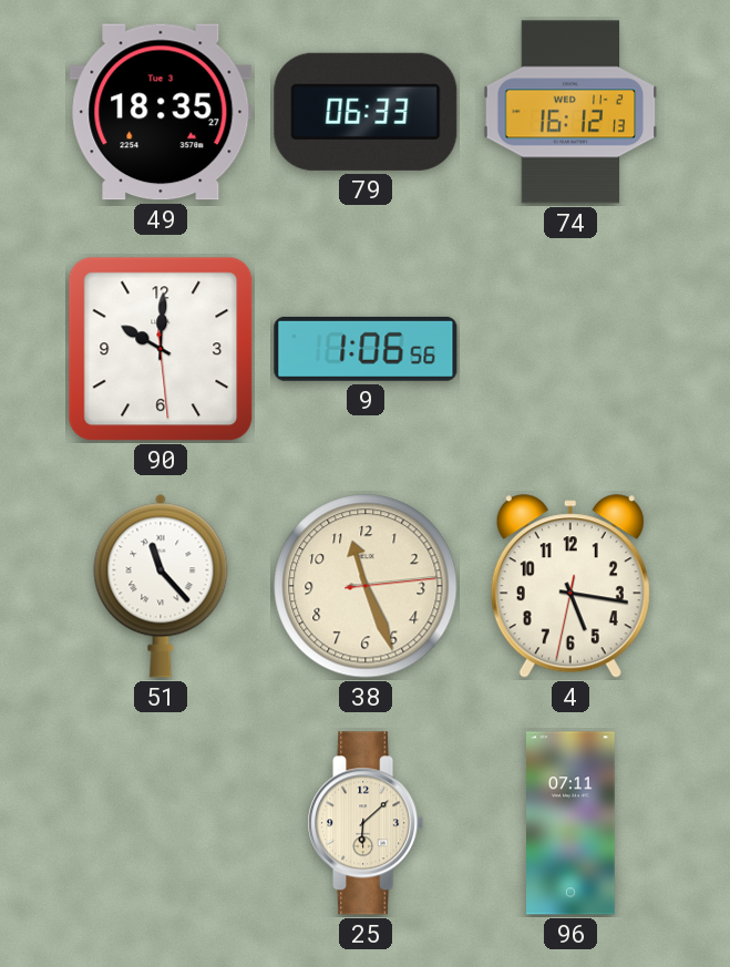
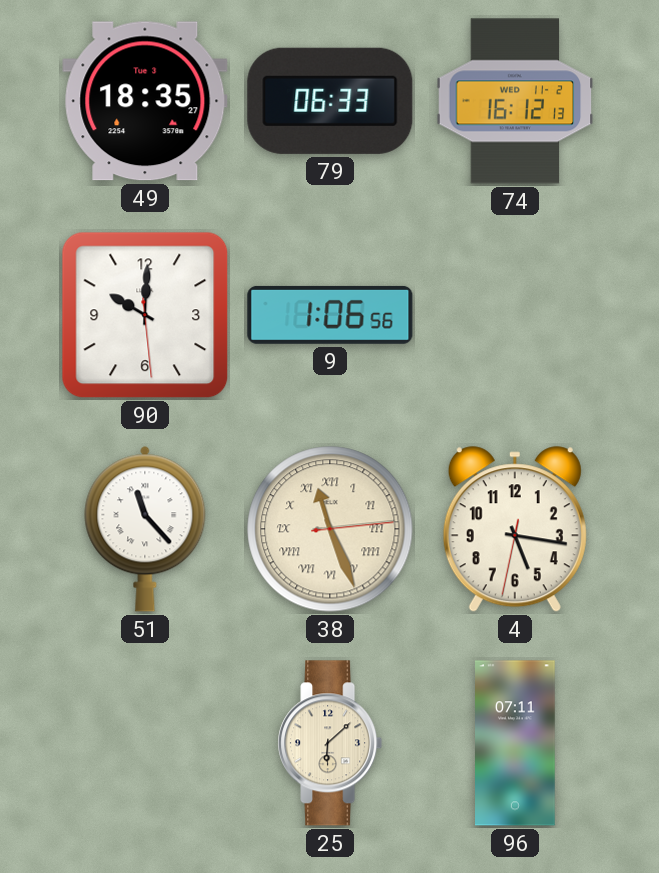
38 numerals: Arabic -> Roman
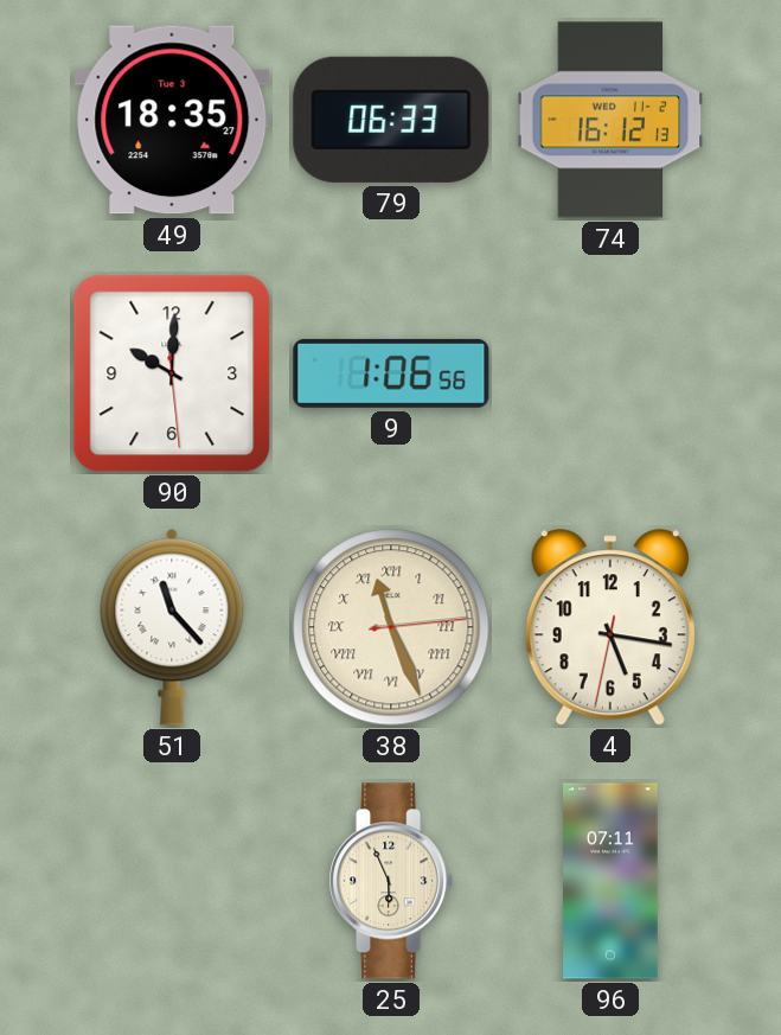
25: 6:08 -> 5:56
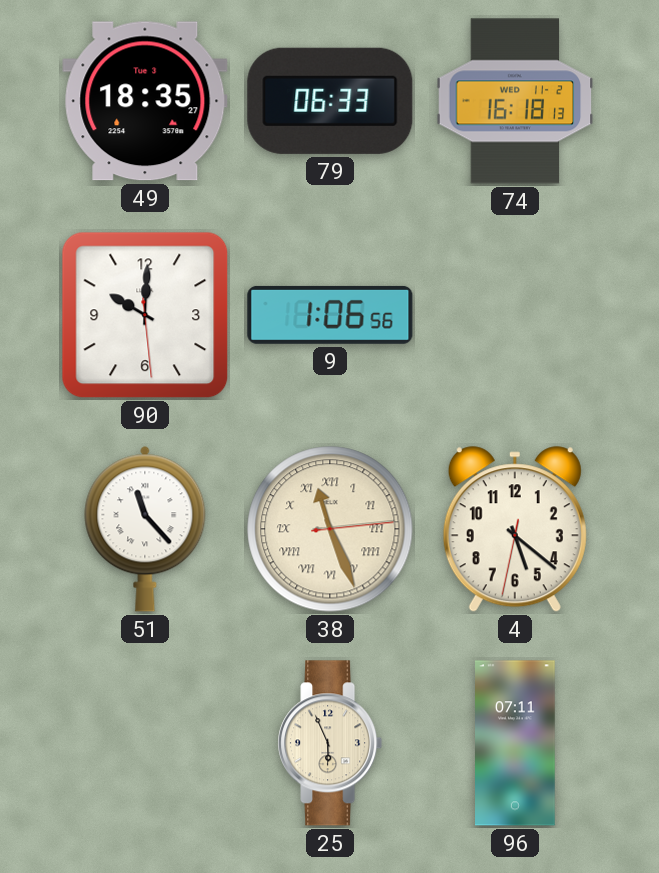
74: 16:12 -> 16:18
4: 5:16 -> 5:21
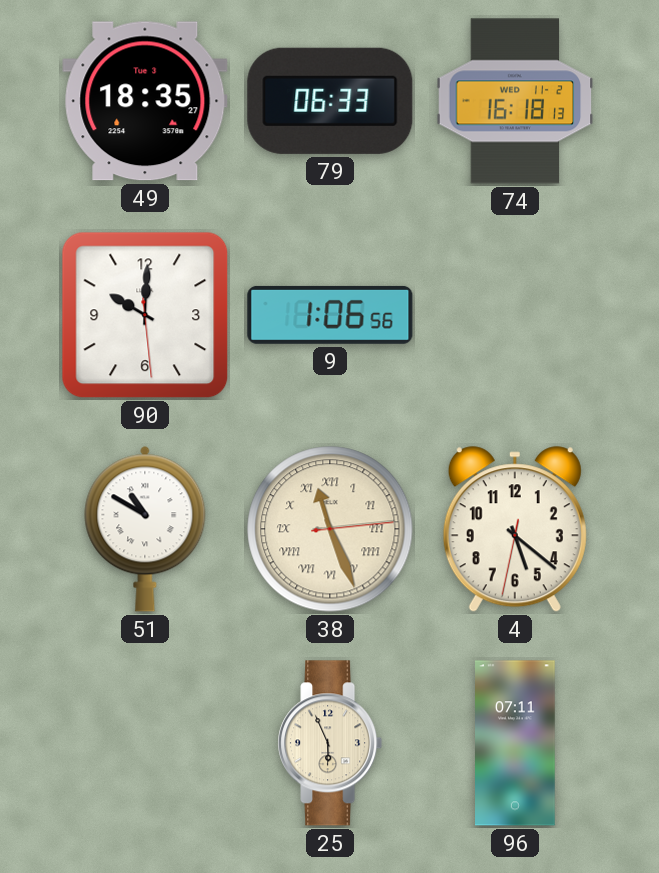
51: 11:23 -> 10:50
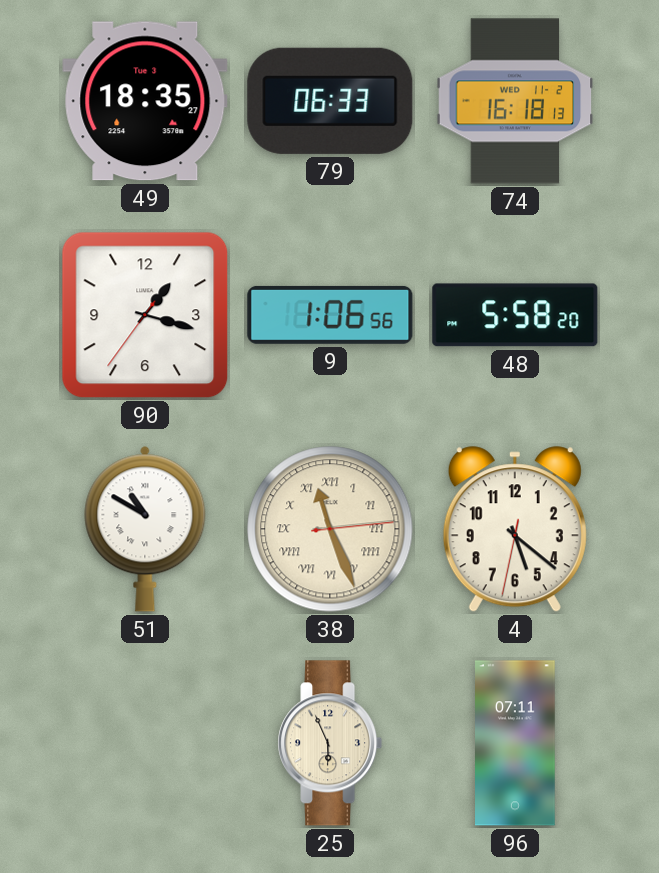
90: 10:00 -> 1:17
48: none -> 5:58
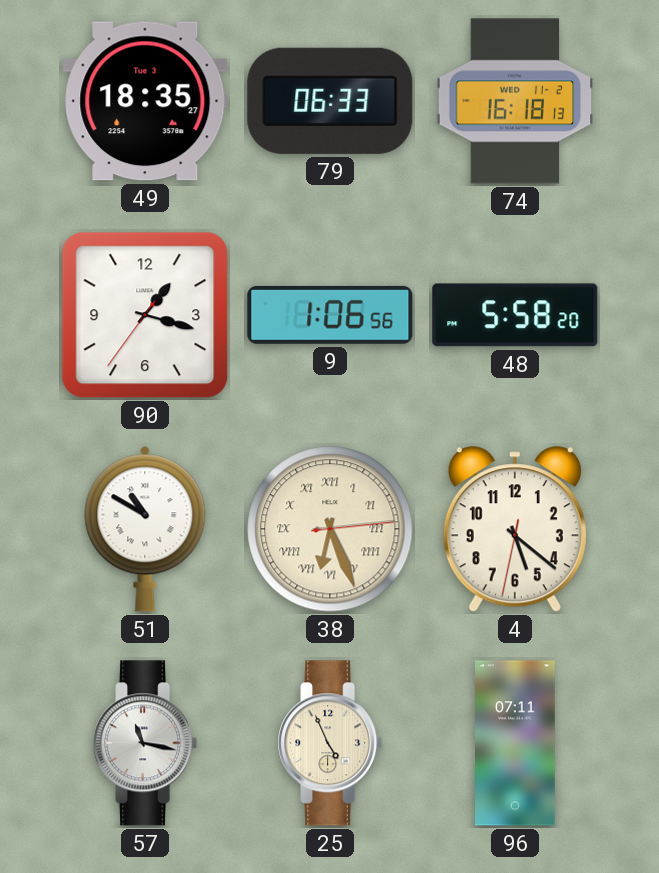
38: 11:26 -> 6:26
57: none -> 11:17
25: 5:56 -> 4:56
